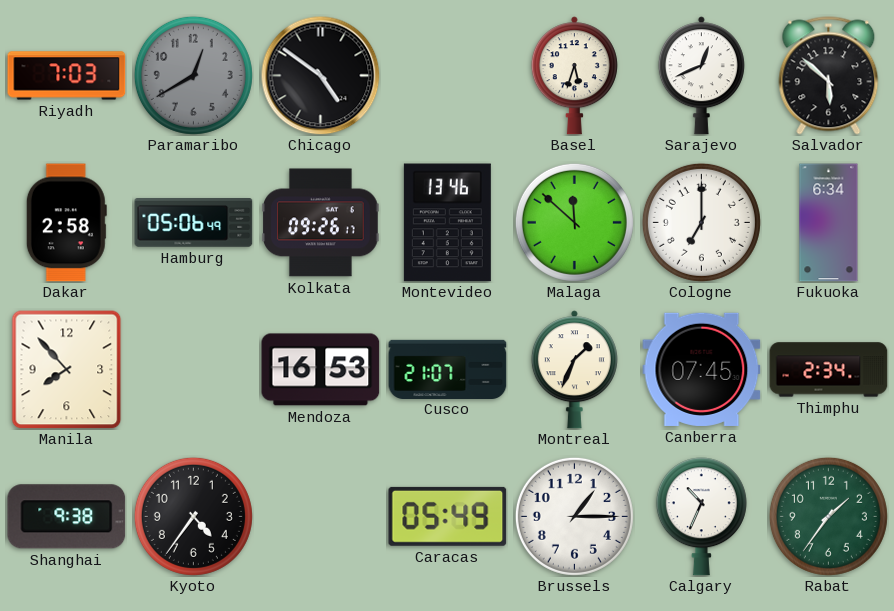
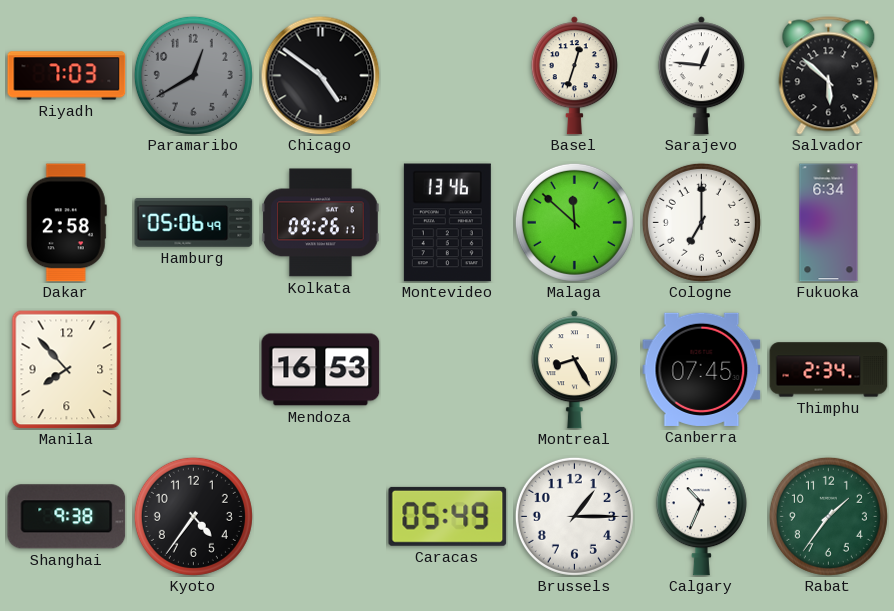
Basel: 5:33 -> 12:33
Sarajevo: 12:41 -> 12:46
Cusco: 21:07 -> none
Montreal: 1:34 -> 8:25
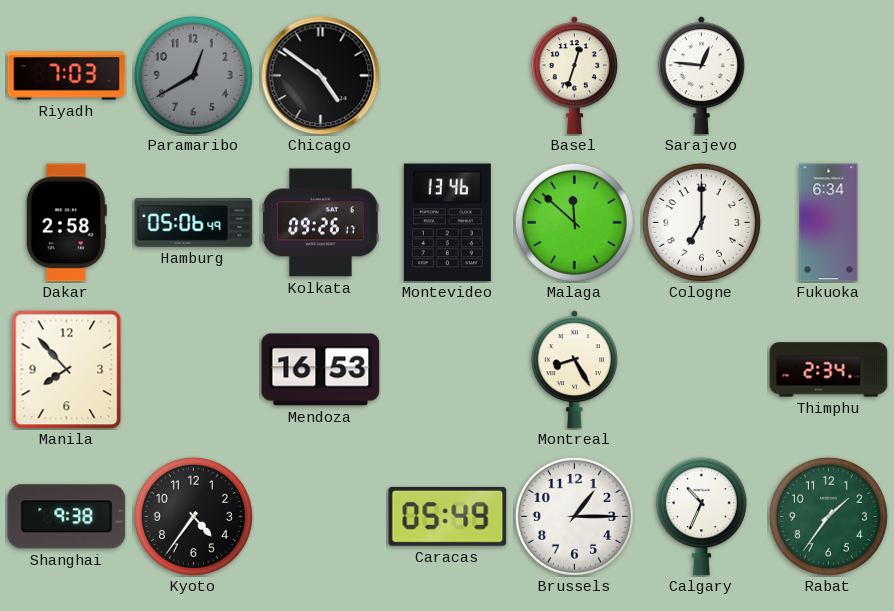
Salvador: 5:52 -> none
Canberra: 07:45 -> none
